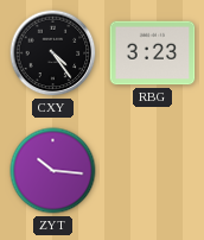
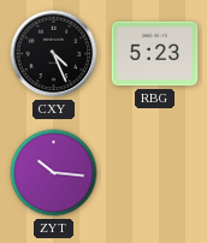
CXY: 4:24 -> 4:26
RBG: 3:23 -> 5:23
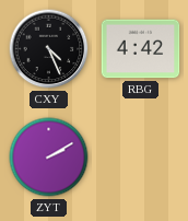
RBG: 5:23 -> 4:42
ZYT: 10:16 -> 2:10
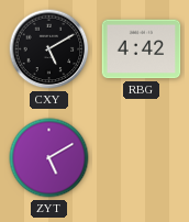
CXY: 4:26 -> 5:10
ZYT: 2:10 -> 5:10
